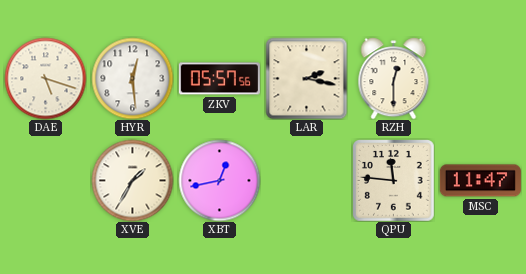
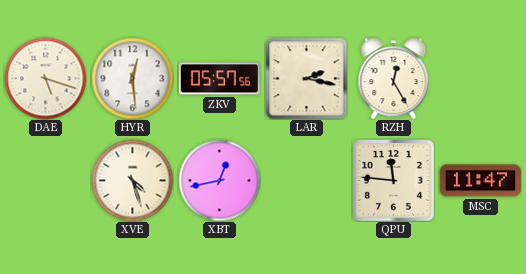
RZH: 12:30 -> 12:25
XVE: 1:35 -> 4:27
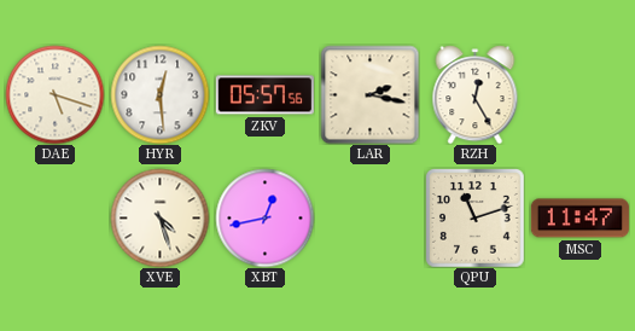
QPU: 11:46 -> 11:12
